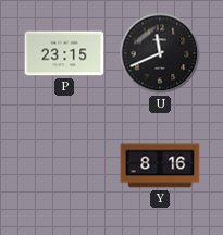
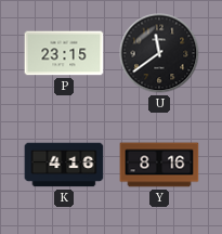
U: 11:41 -> 11:39
K: none -> 4:16
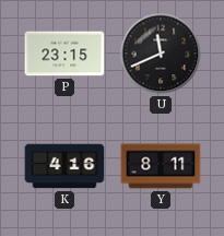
U: 11:39 -> 11:41
Y: 8:16 -> 8:11
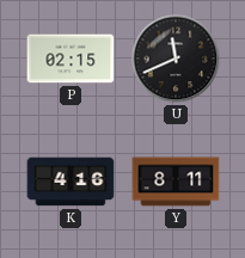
P: 23:15 -> 02:15
